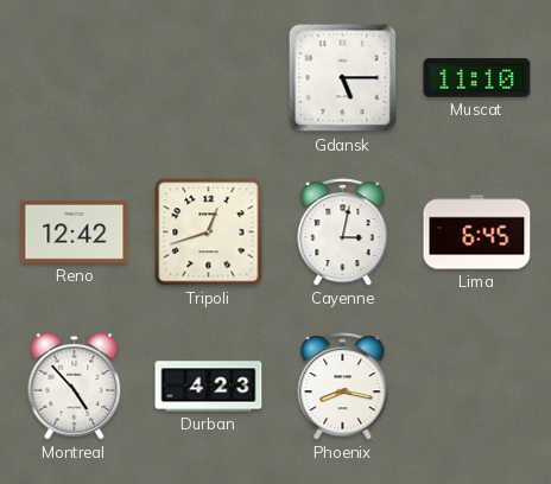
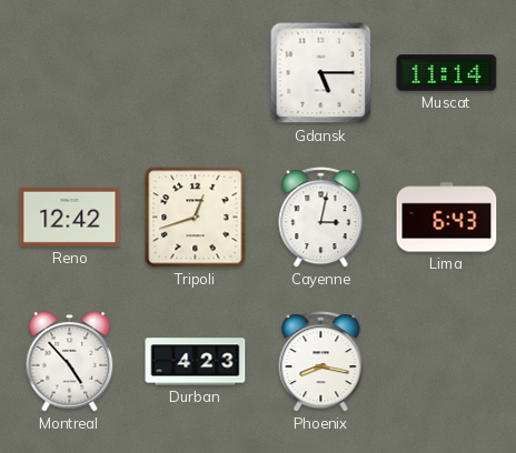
Muscat: 11:10 -> 11:14
Lima: 6:45 -> 6:43
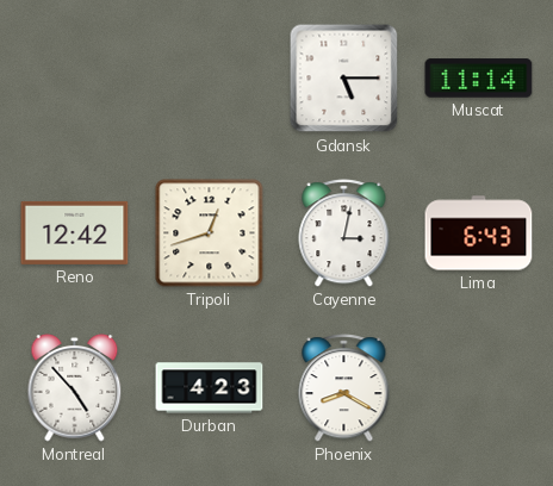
Phoenix: 8:17 -> 8:20
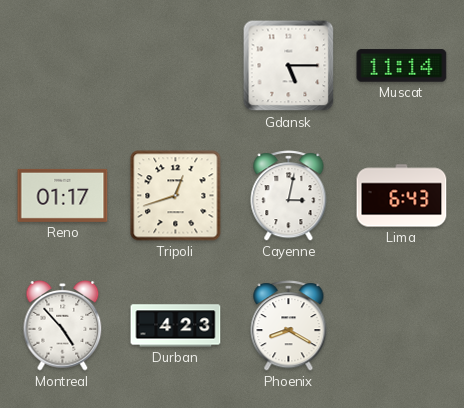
Reno: 12:42 -> 01:17
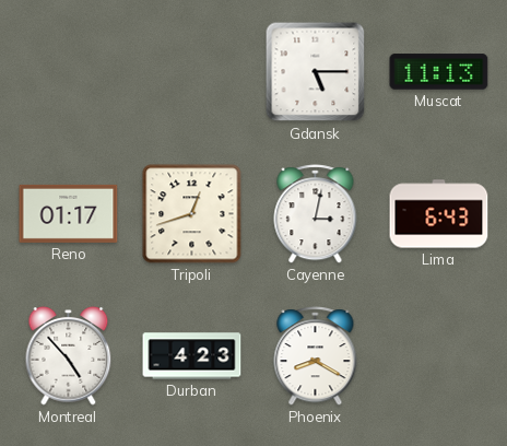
Muscat: 11:14 -> 11:13
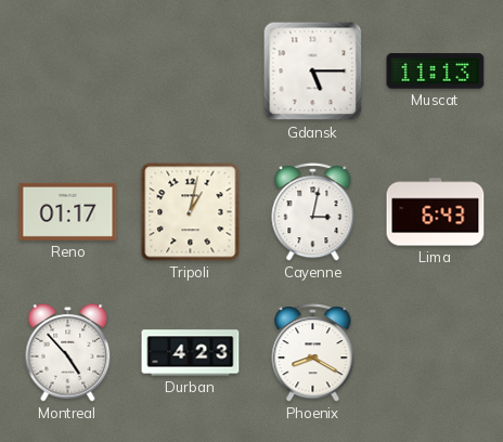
Tripoli: 12:42 -> 1:02
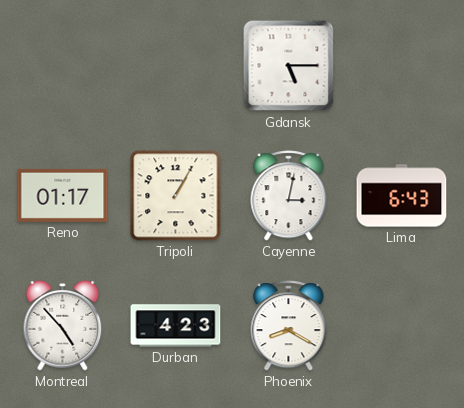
Muscat: 11:13 -> none
Tripoli: 1:02 -> 1:05
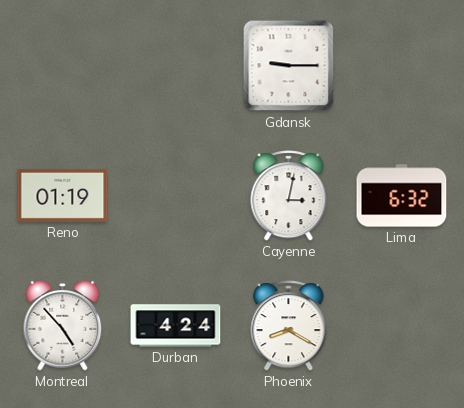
Gdansk: 5:15 -> 9:15
Reno: 01:17 -> 01:19
Tripoli: 1:05 -> none
Lima: 6:43 -> 6:32
Durban: 4:23 -> 4:24
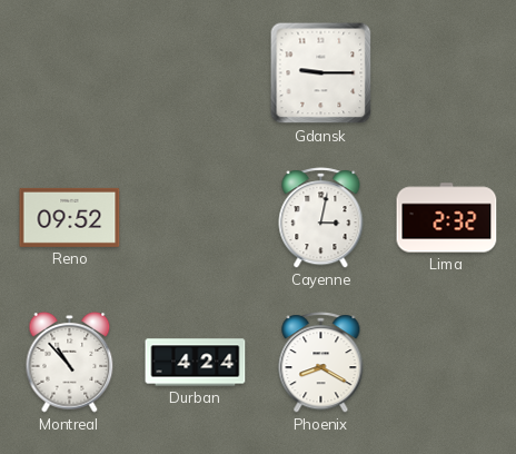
Reno: 01:19 -> 09:52
Lima: 6:32 -> 2:32
Montreal: 4:53 -> 10:53
